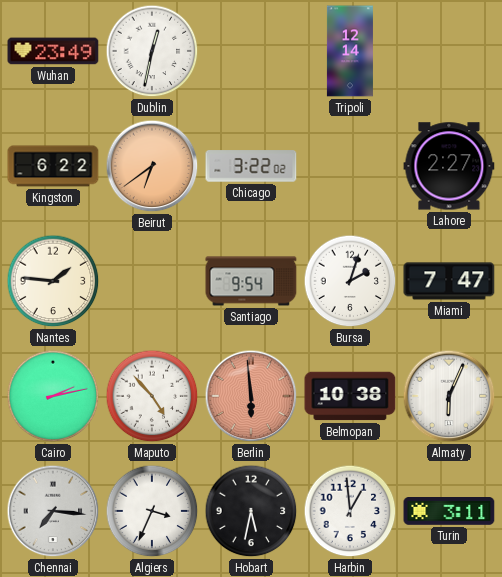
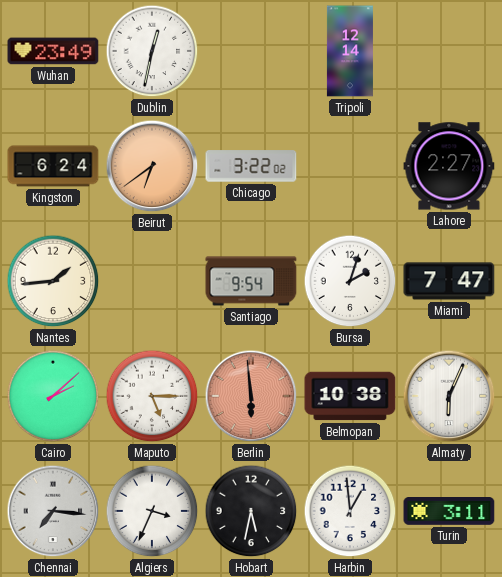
Kingston: 6:22 -> 6:24
Nantes: 1:46 -> 1:44
Cairo: 2:13 -> 2:08
Maputo: 4:53 -> 5:15
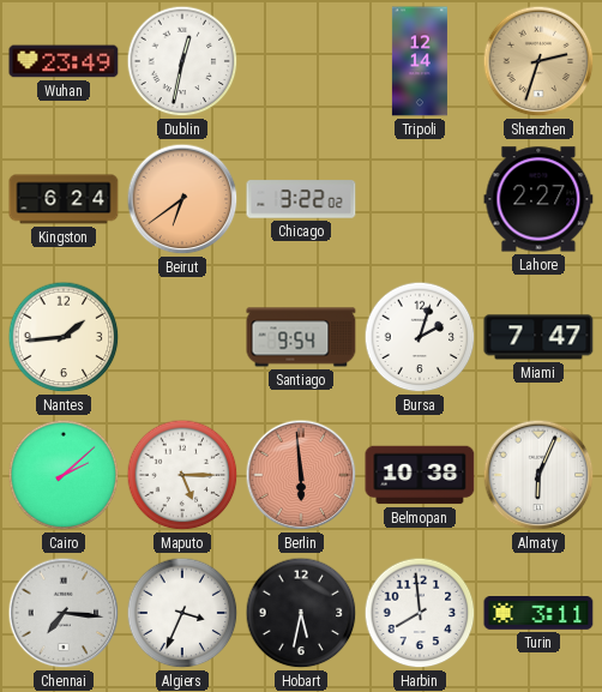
Shenzhen: none -> 2:33
Harbin: 12:59 -> 7:59
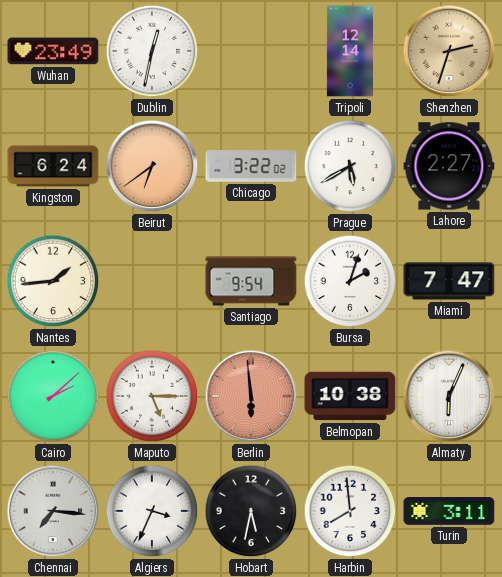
Prague: none -> 5:40
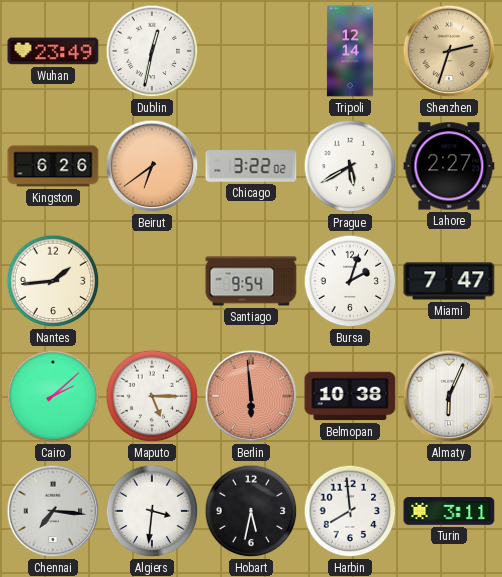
Kingston: 6:24 -> 6:26
Algiers: 3:34 -> 3:31
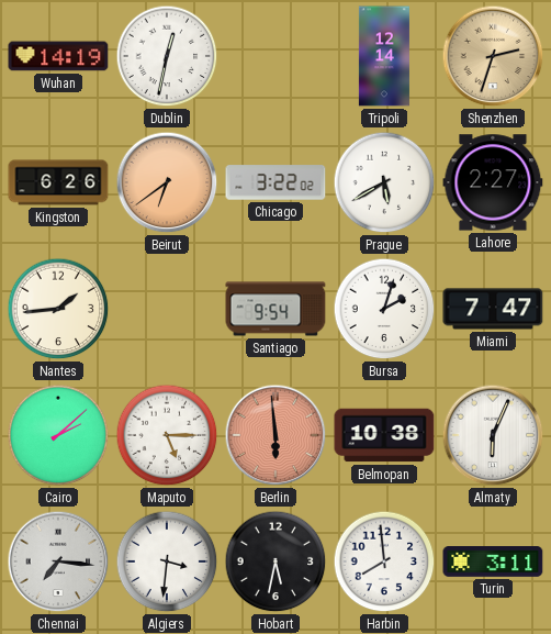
Wuhan: 23:49 -> 14:19
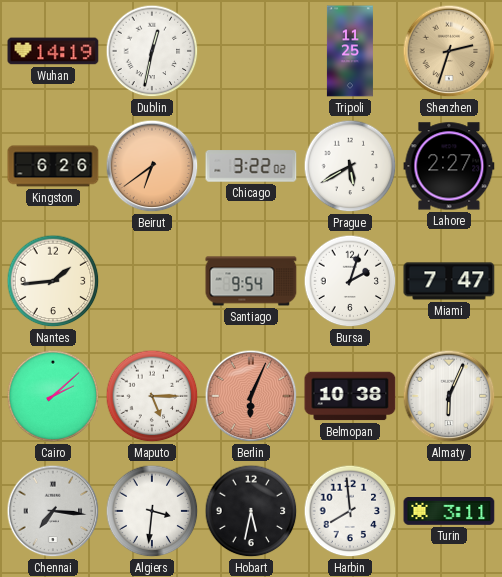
Tripoli: 12:14 -> 11:25
Berlin: 5:59 -> 6:04
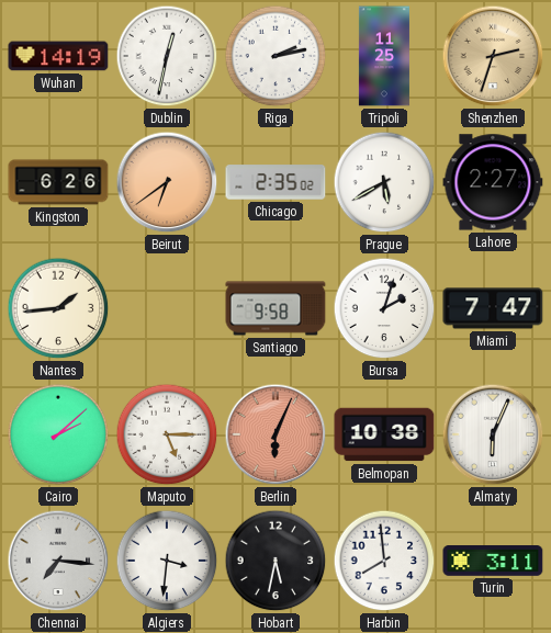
Riga: none -> 2:13
Chicago: 3:22 -> 2:35
Santiago: 9:54 -> 9:58
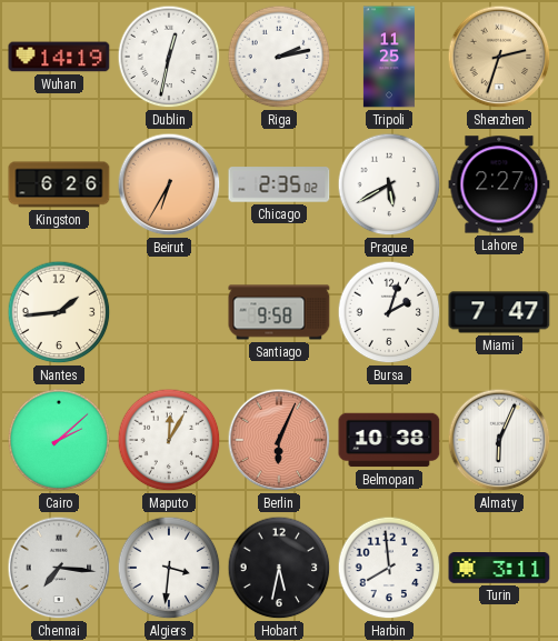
Beirut: 6:39 -> 6:35
Maputo: 5:15 -> 12:05
